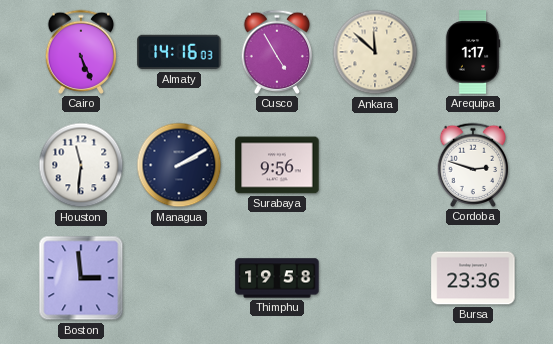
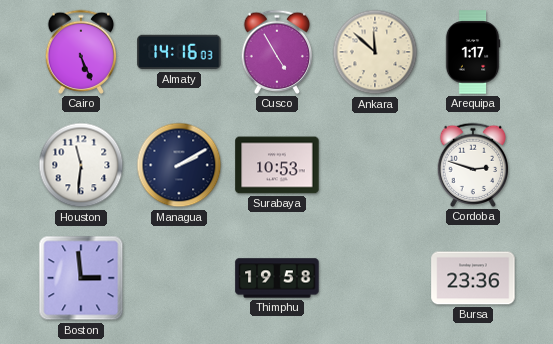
Surabaya: 9:56 -> 10:53
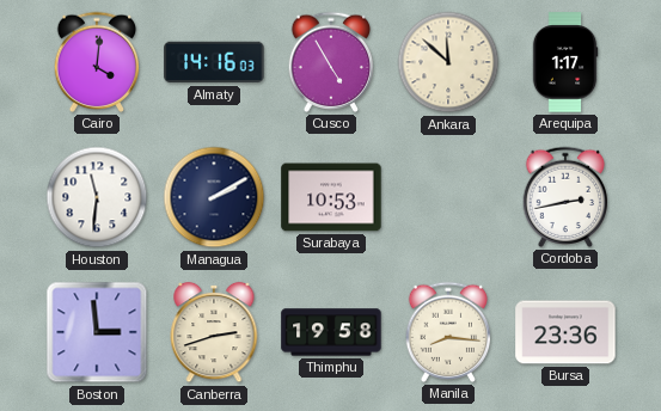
Cairo: 5:26 -> 4:01
Cordoba: 2:48 -> 2:43
Canberra: none -> 2:42
Manila: none -> 8:16
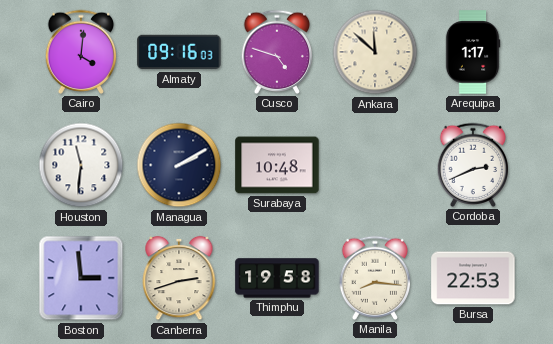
Almaty: 14:16 -> 09:16
Cusco: 4:55 -> 4:48
Surabaya: 10:53 -> 10:48
Cordoba: 2:43 -> 2:41
Bursa: 23:36 -> 22:53
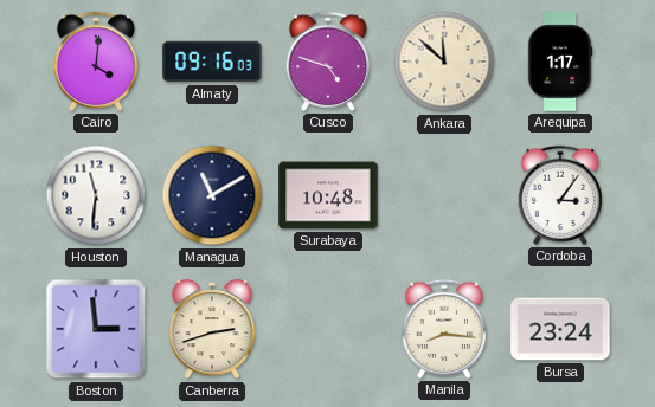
Managua: 2:10 -> 11:10
Cordoba: 2:41 -> 3:06
Thimphu: 19:58 -> none
Bursa: 22:53 -> 23:24
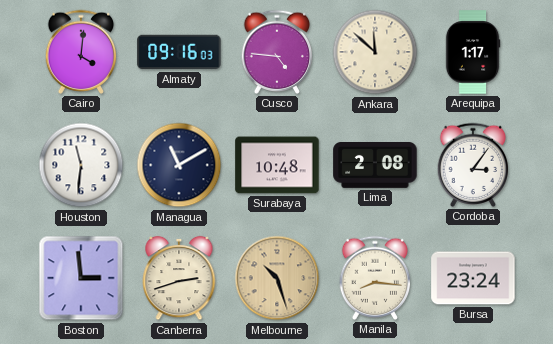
Cusco: 4:48 -> 4:46
Lima: none -> 2:08
Melbourne: none -> 10:27
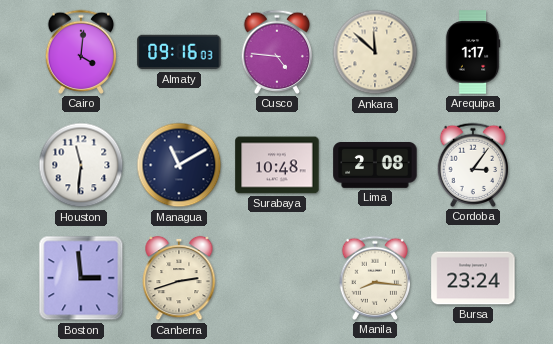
Melbourne: 10:27 -> none
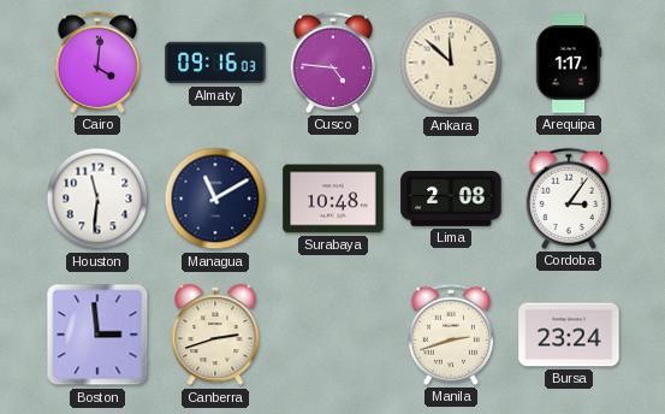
Manila: 8:16 -> 2:42
